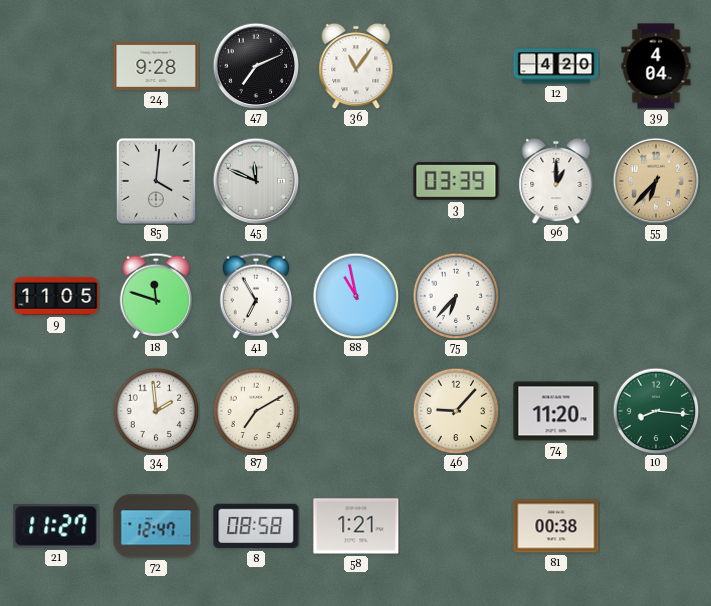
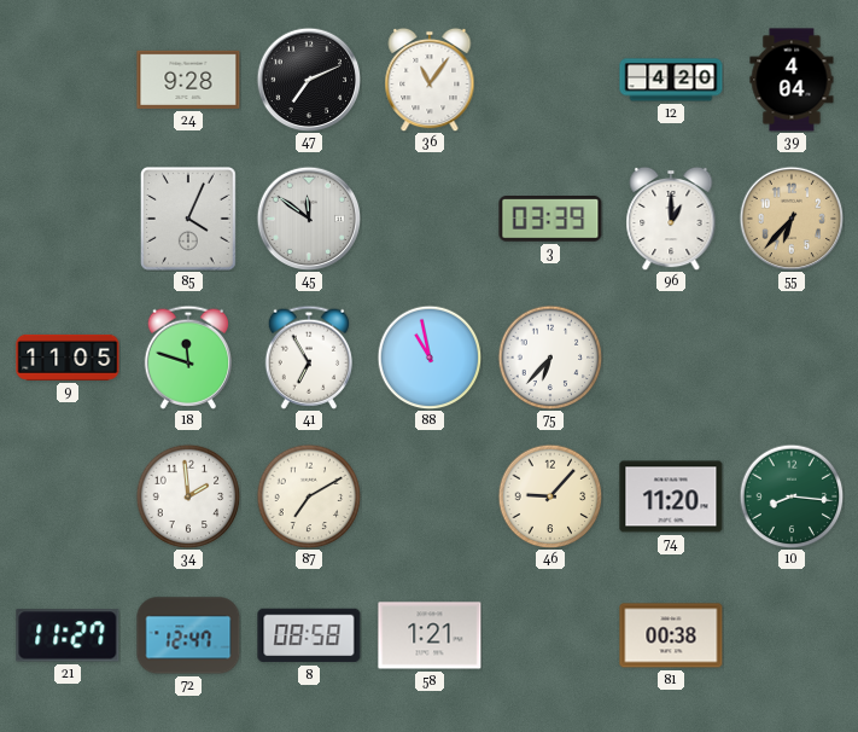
85: 4:01 -> 4:04
45: 11:49 -> 11:51
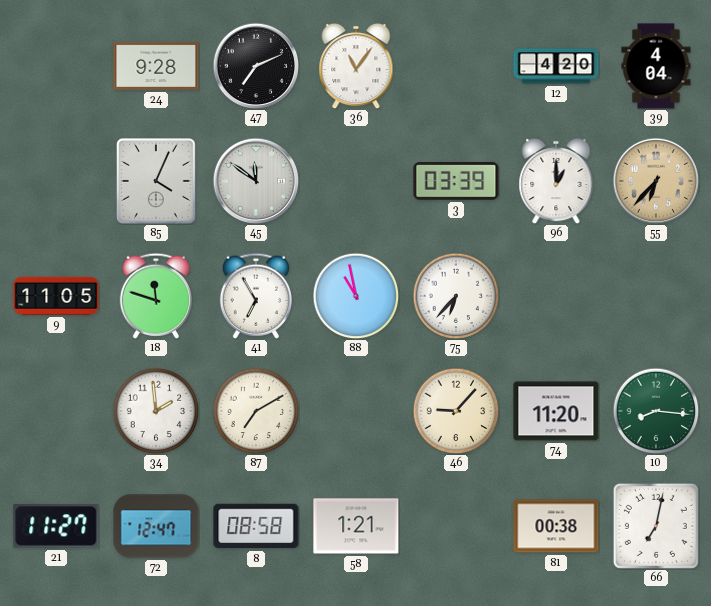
66: none -> 7:02
